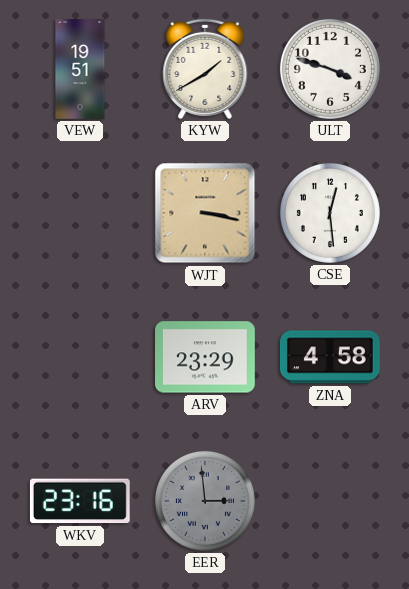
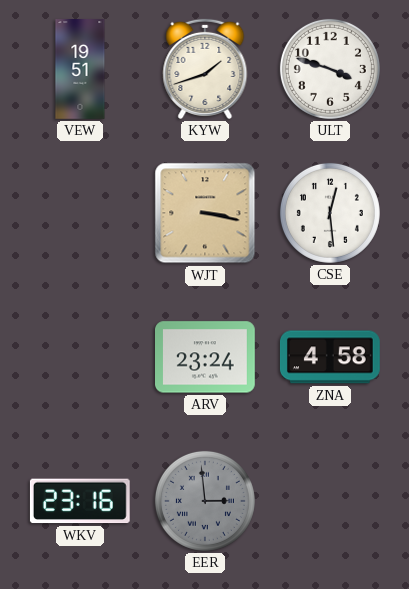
KYW: 1:40 -> 1:42
ARV: 23:29 -> 23:24
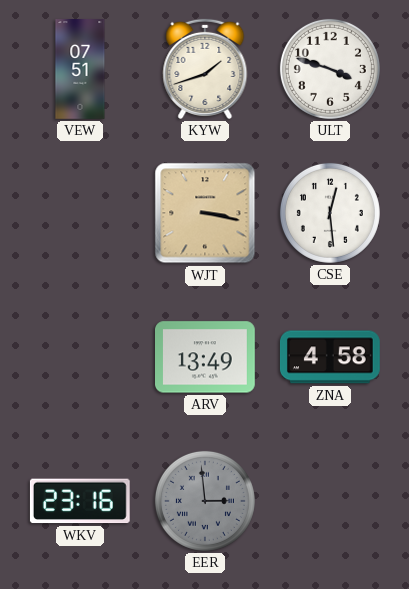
VEW: 19:51 -> 07:51
ARV: 23:24 -> 13:49
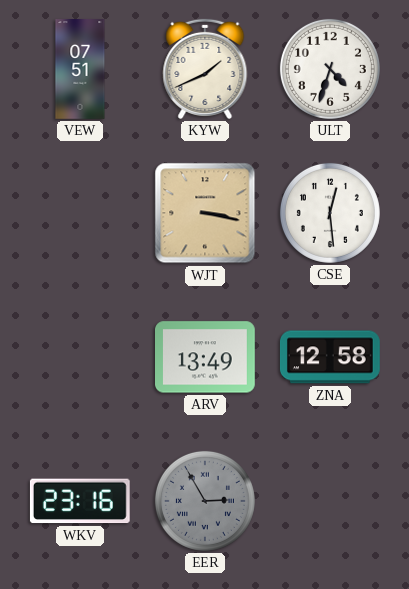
KYW: 1:42 -> 1:41
ULT: 3:48 -> 4:33
ZNA: 4:58 -> 12:58
EER: 2:59 -> 2:55
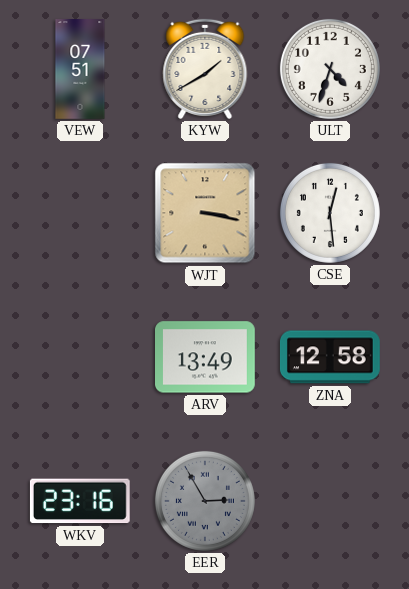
KYW: 1:41 -> 1:40
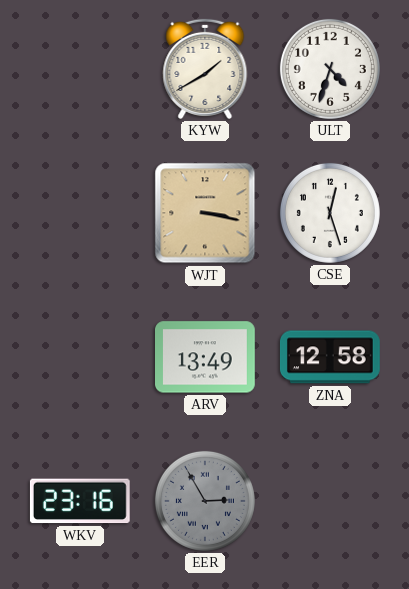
VEW: 07:51 -> none
CSE: 12:29 -> 12:27
